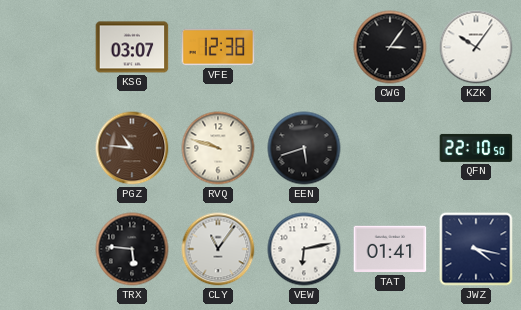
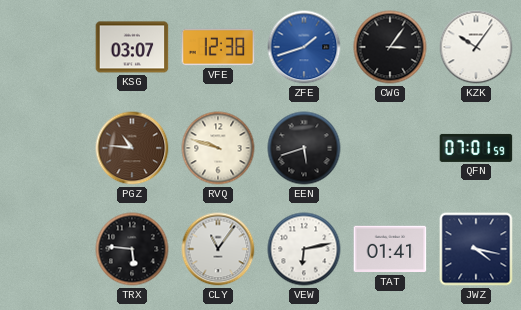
ZFE: none -> 1:42
QFN: 22:10 -> 07:01
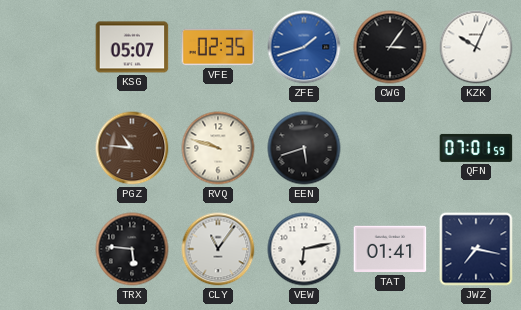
KSG: 03:07 -> 05:07
VFE: 12:38 -> 02:35
KZK: 10:06 -> 10:04
JWZ: 4:17 -> 7:17
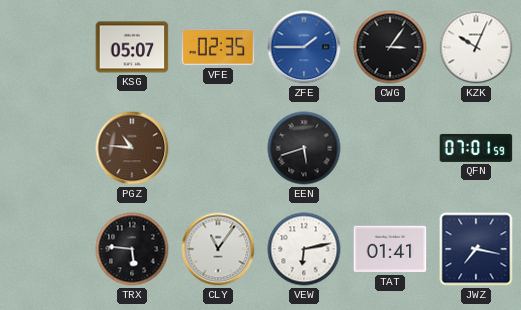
ZFE: 1:42 -> 1:45
RVQ: 9:48 -> none
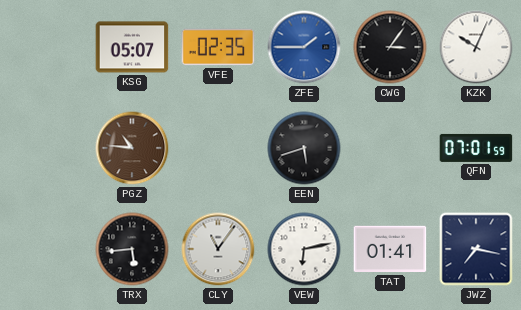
TRX: 5:46 -> 5:44
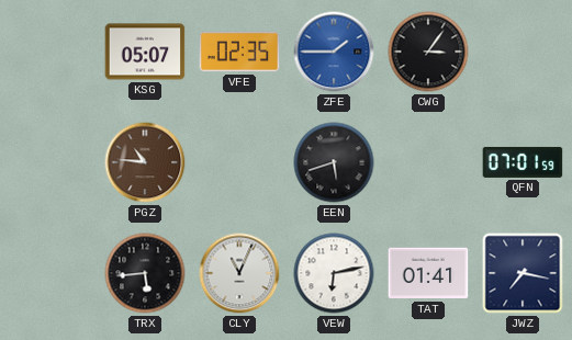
KZK: 10:04 -> none
CLY: 11:06 -> 11:04
